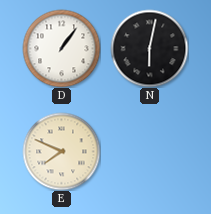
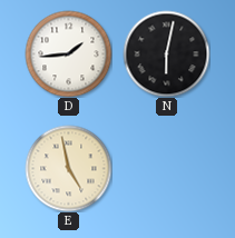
D: 1:06 -> 1:44
E: 7:49 -> 4:58
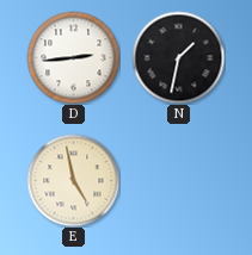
D: 1:44 -> 2:44
N: 6:02 -> 1:32
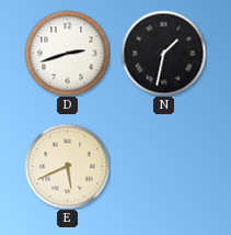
D: 2:44 -> 2:42
E: 4:58 -> 5:41
